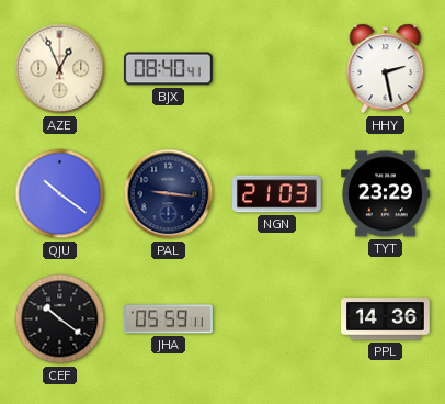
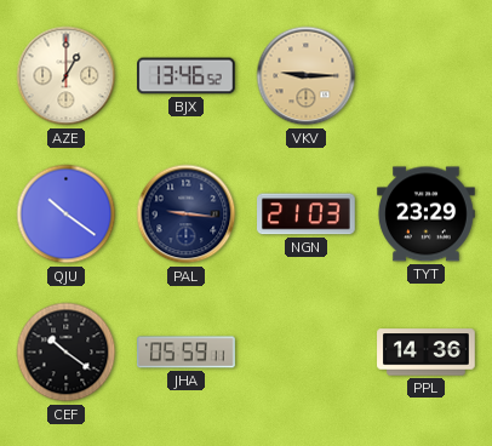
AZE: 12:56 -> 1:00
BJX: 08:40 -> 13:46
VKV: none -> 9:15
HHY: 2:28 -> none
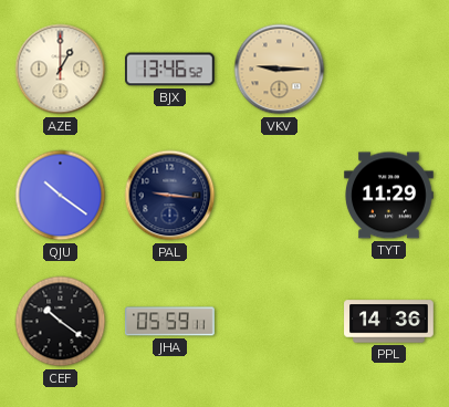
NGN: 21:03 -> none
TYT: 23:29 -> 11:29
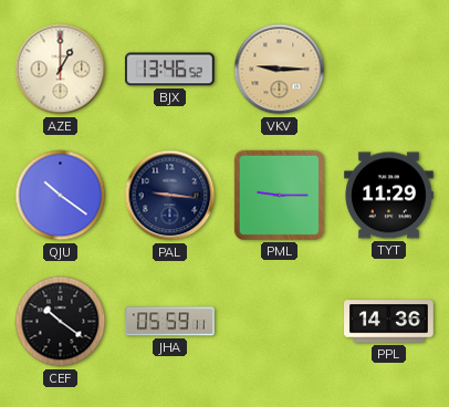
PML: none -> 9:15
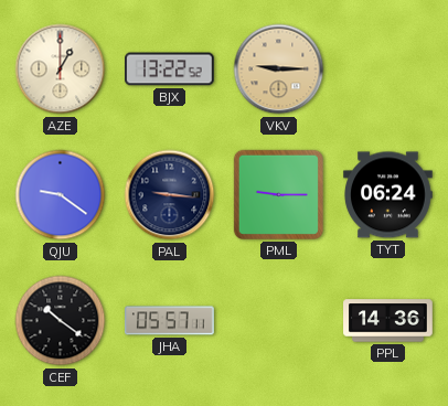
BJX: 13:46 -> 13:22
QJU: 10:21 -> 9:21
TYT: 11:29 -> 06:24
JHA: 05:59 -> 05:57
